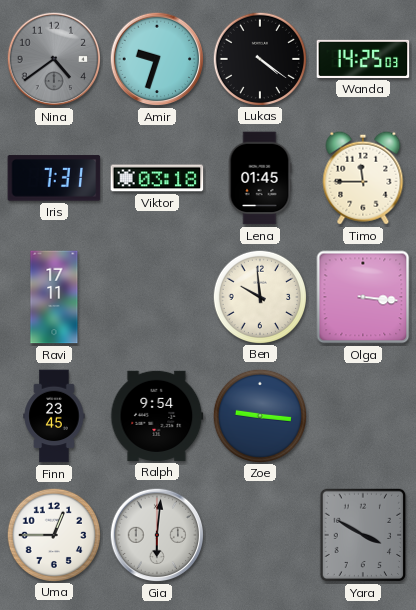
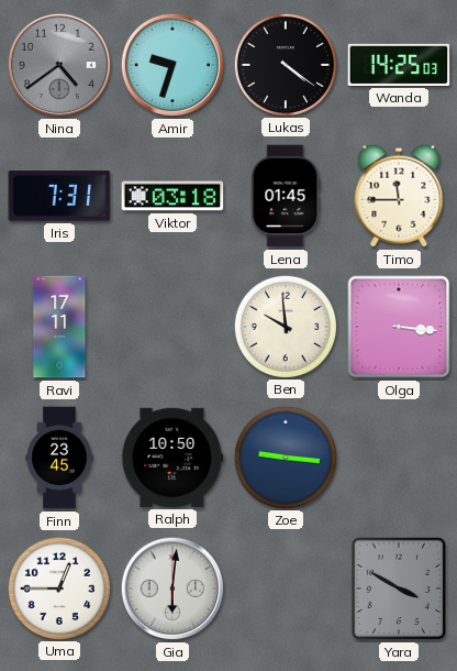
Ralph: 9:54 -> 10:50
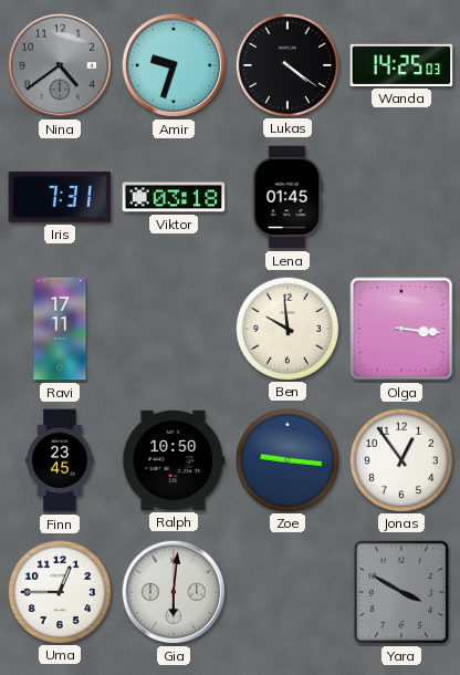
Timo: 11:45 -> none
Jonas: none -> 12:54
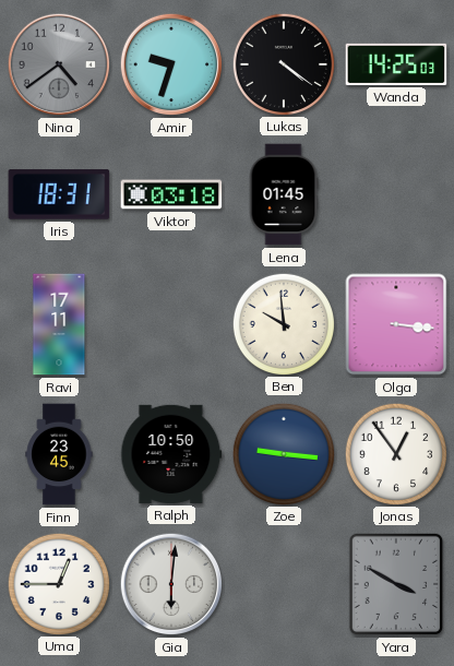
Iris: 7:31 -> 18:31
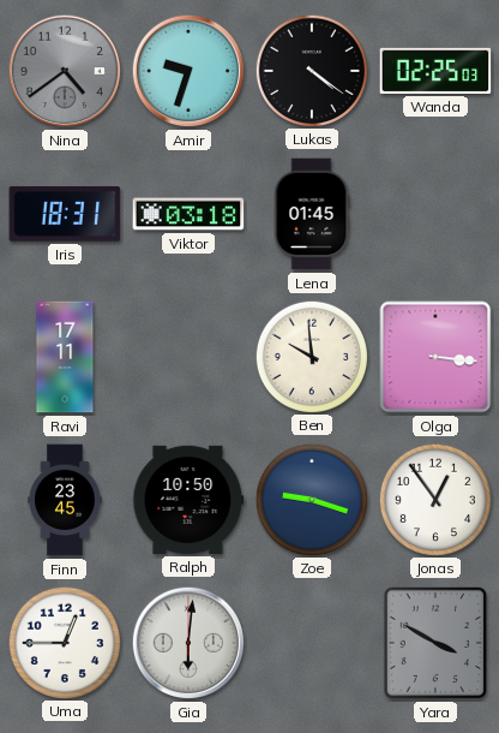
Wanda: 14:25 -> 02:25
Zoe: 9:16 -> 9:18
